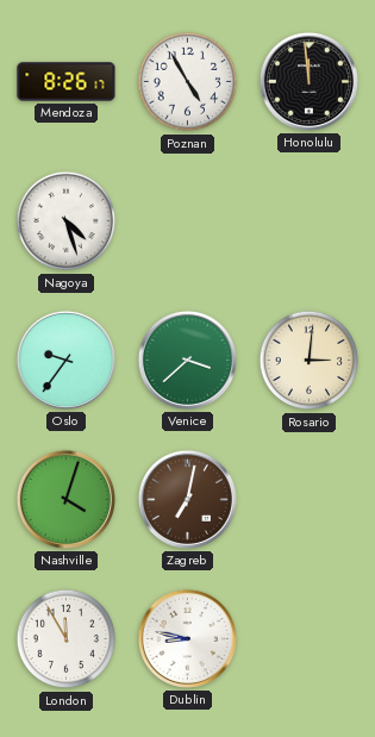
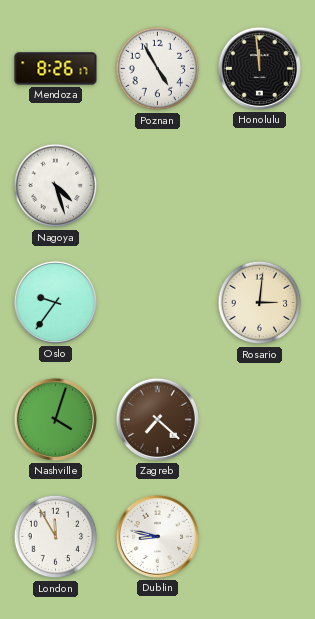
Venice: 3:38 -> none
Zagreb: 7:02 -> 7:22
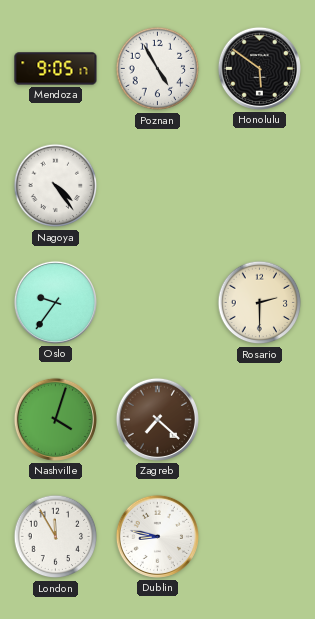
Mendoza: 8:26 -> 9:05
Honolulu: 11:59 -> 5:51
Nagoya: 4:27 -> 4:24
Rosario: 3:01 -> 2:30
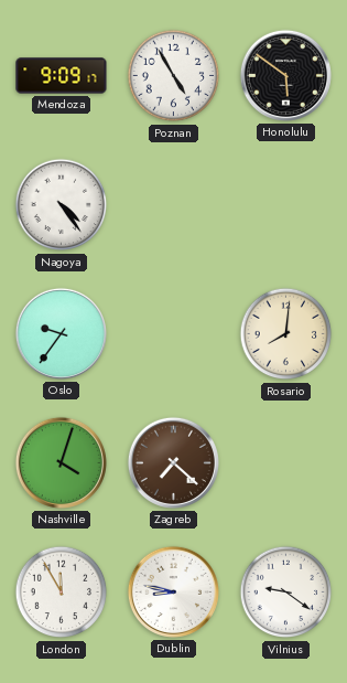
Mendoza: 9:05 -> 9:09
Rosario: 2:30 -> 8:01
Vilnius: none -> 9:21
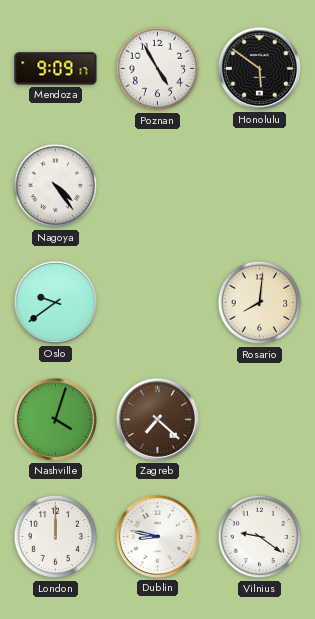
Oslo: 9:36 -> 9:39
London: 11:55 -> 12:00
